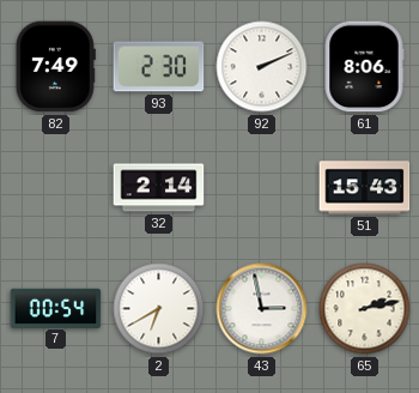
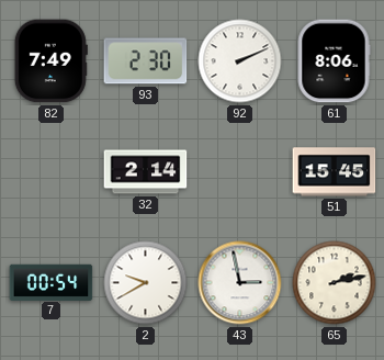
51: 15:43 -> 15:45
2: 6:40 -> 9:40
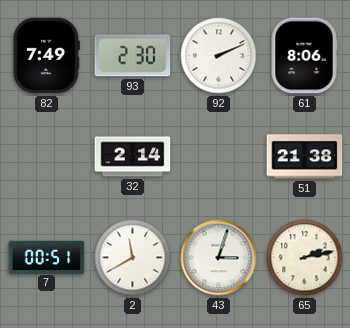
51: 15:45 -> 21:38
7: 00:54 -> 00:51
2: 9:40 -> 11:40
43: 2:58 -> 3:03
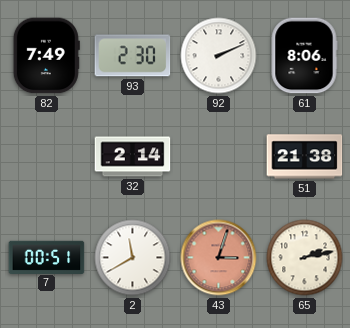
43 dial: white -> salmon
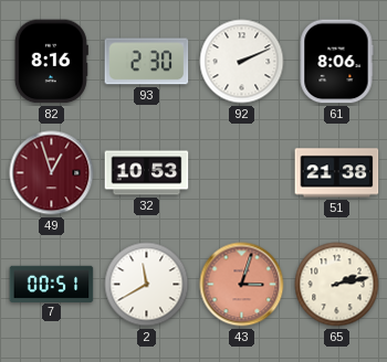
82: 7:49 -> 8:16
49: none -> 12:57
32: 2:14 -> 10:53
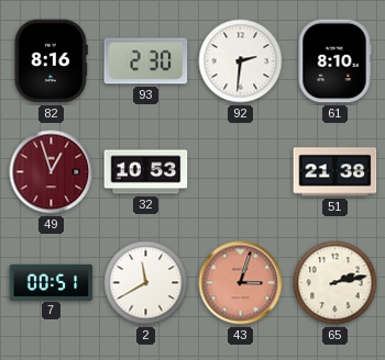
92: 2:11 -> 2:31
61: 8:06 -> 8:10
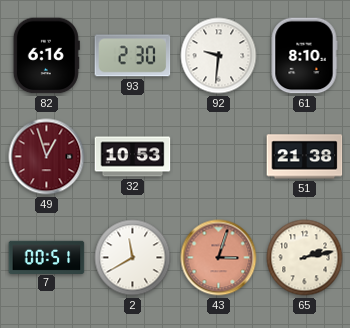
82: 8:16 -> 6:16
92: 2:31 -> 9:31
